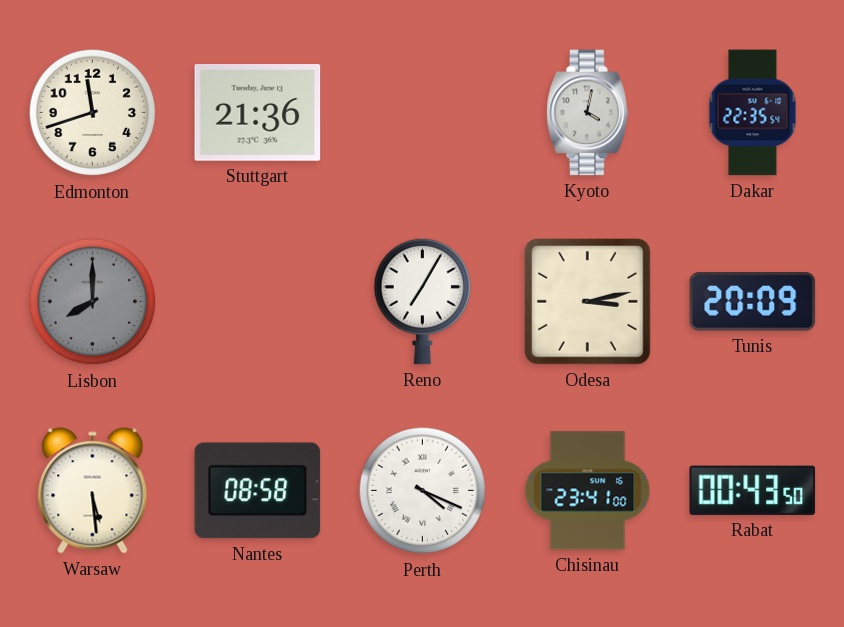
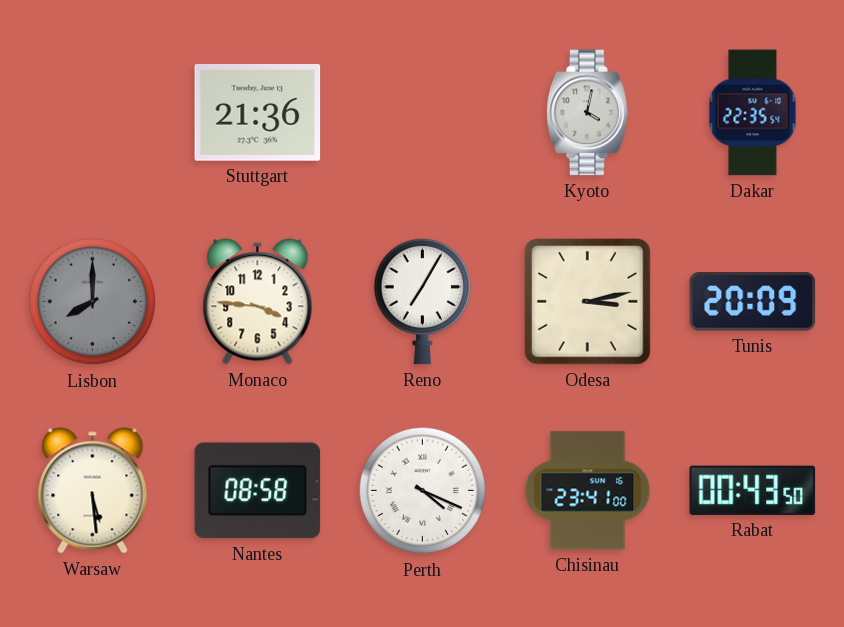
Edmonton: 11:42 -> none
Monaco: none -> 3:46
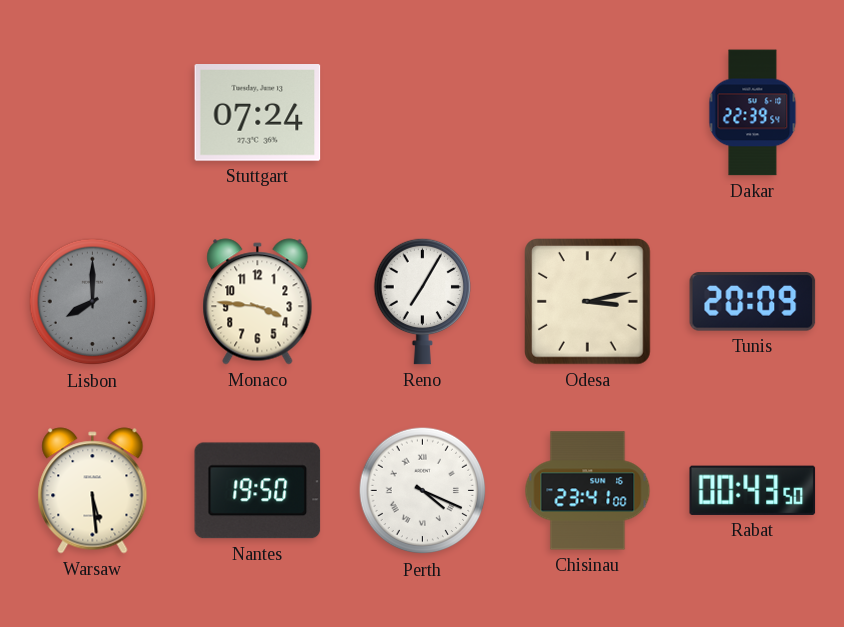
Stuttgart: 21:36 -> 07:24
Kyoto: 4:02 -> none
Dakar: 22:35 -> 22:39
Nantes: 08:58 -> 19:50
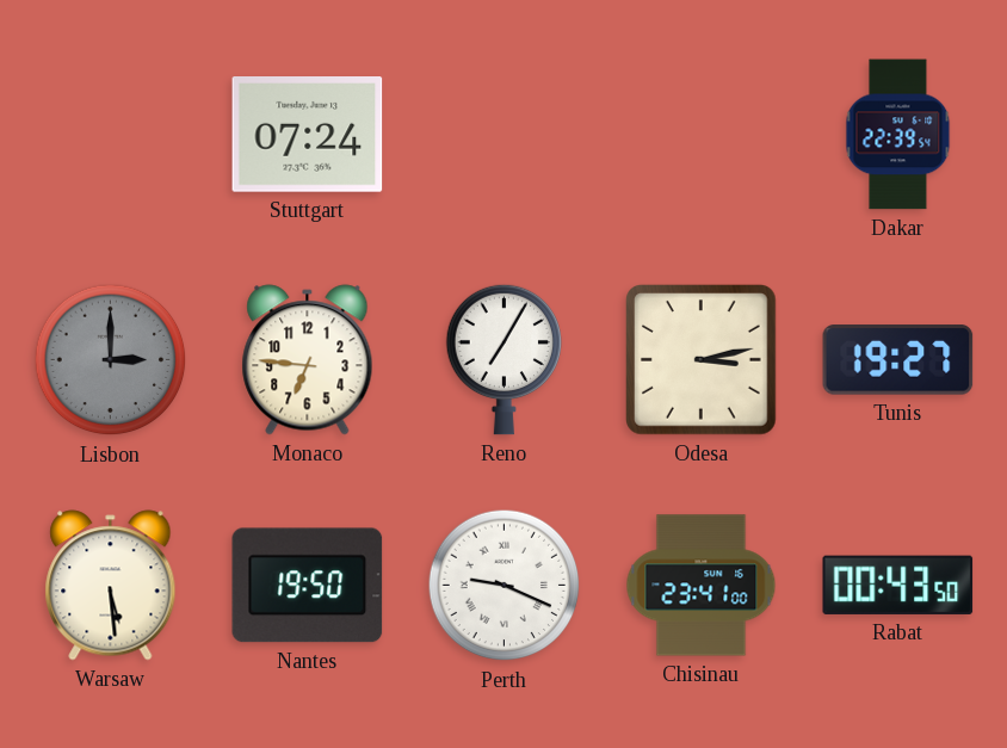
Lisbon: 8:00 -> 3:00
Monaco: 3:46 -> 6:46
Tunis: 20:09 -> 19:27
Perth: 4:19 -> 9:19
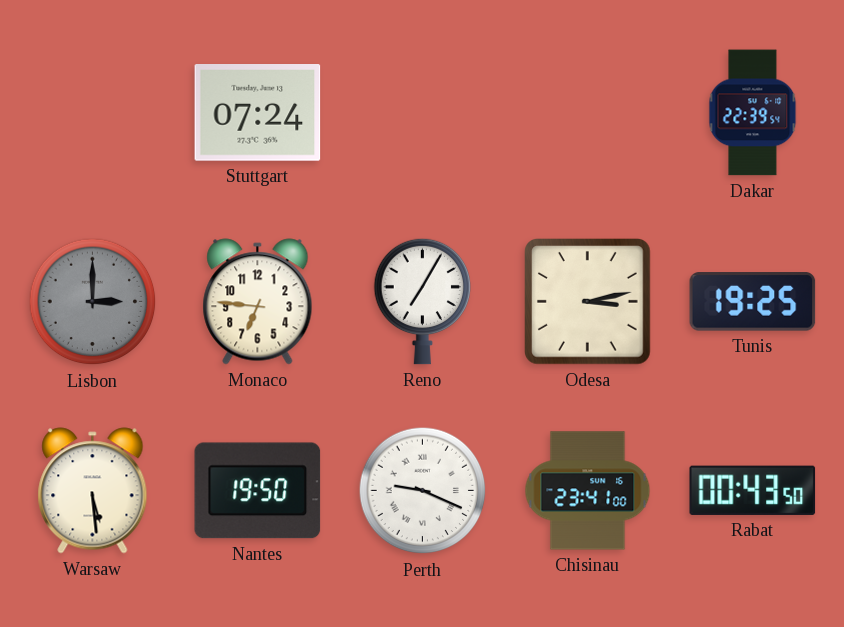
Tunis: 19:27 -> 19:25
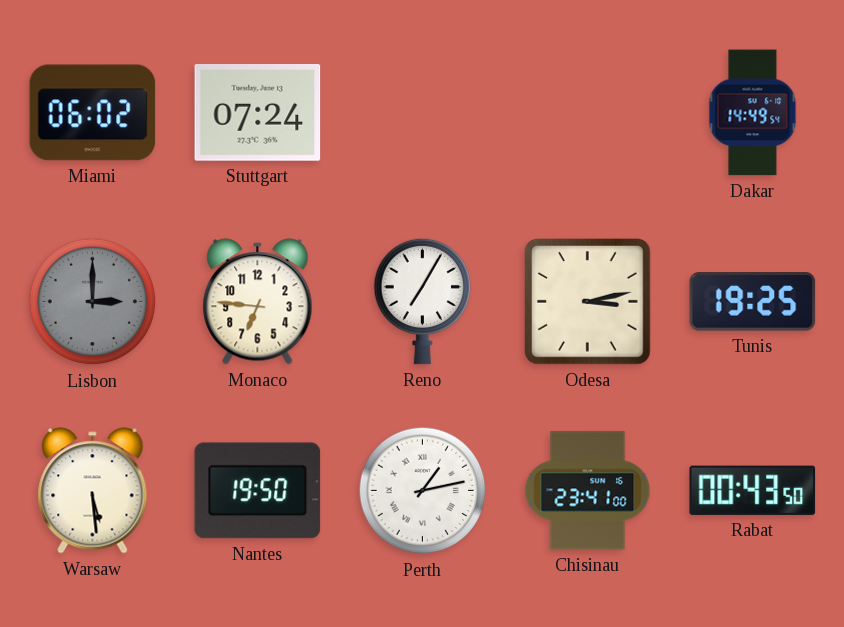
Miami: none -> 06:02
Dakar: 22:39 -> 14:49
Perth: 9:19 -> 1:13
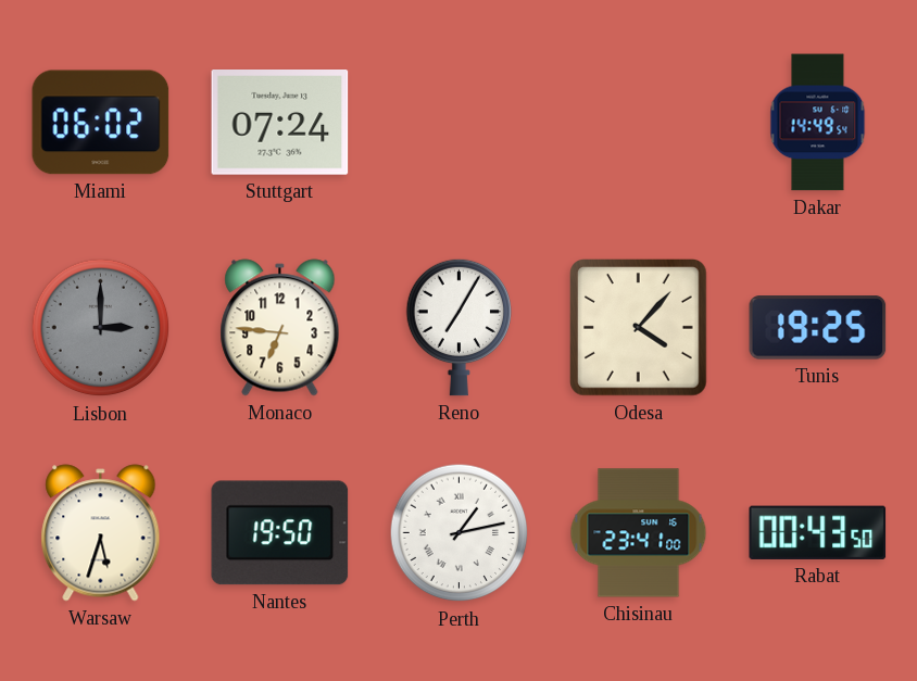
Odesa: 3:13 -> 4:07
Warsaw: 5:29 -> 5:33
